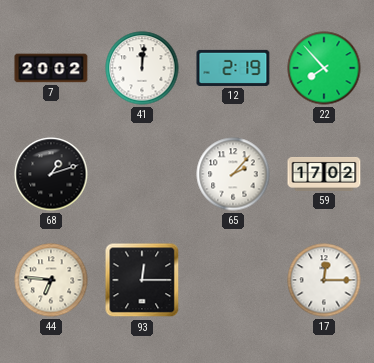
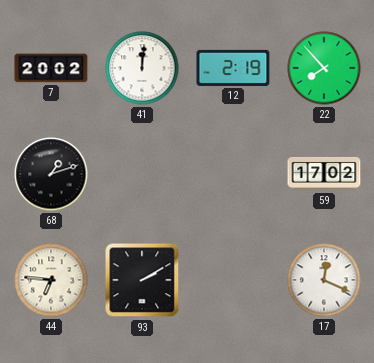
65: 2:07 -> none
93: 12:15 -> 2:10
17: 12:15 -> 12:19
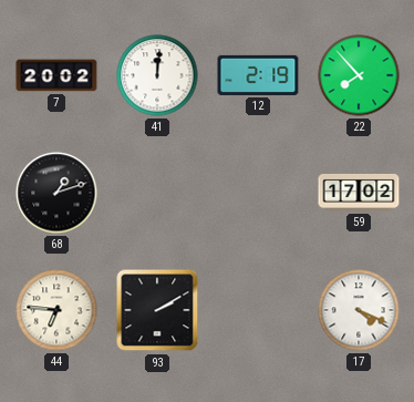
17: 12:19 -> 4:19
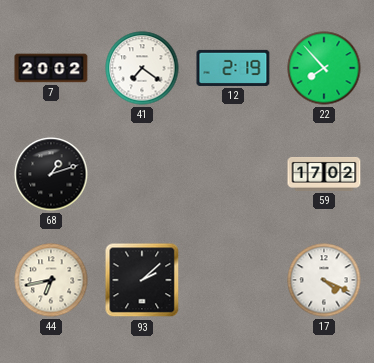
41: 12:01 -> 7:21
44: 6:46 -> 6:43
93: 2:10 -> 2:08
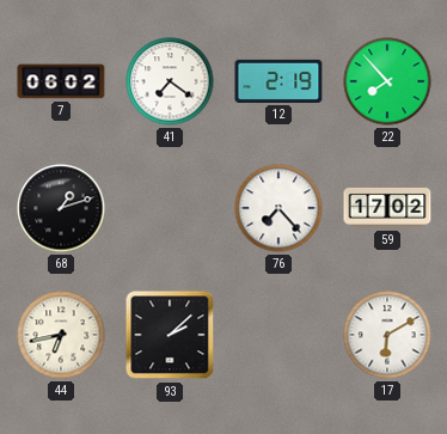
7: 20:02 -> 06:02
76: none -> 7:23
17: 4:19 -> 6:10
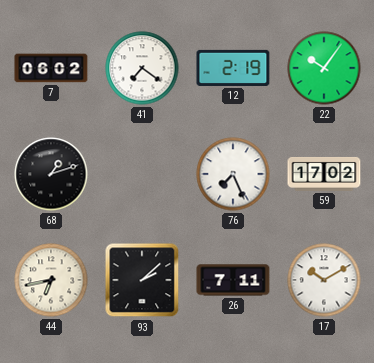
22: 7:53 -> 10:06
76: 7:23 -> 7:26
26: none -> 7:11
17: 6:10 -> 10:10
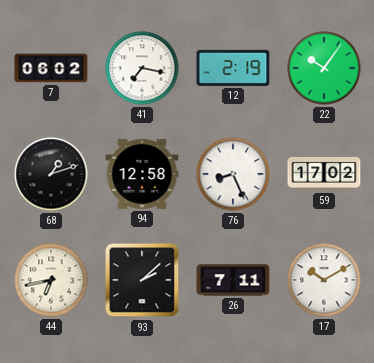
41: 7:21 -> 7:17
94: none -> 12:58
76: 7:26 -> 8:26
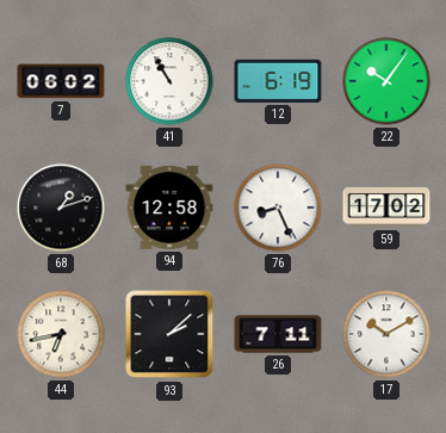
41: 7:17 -> 10:55
12: 2:19 -> 6:19
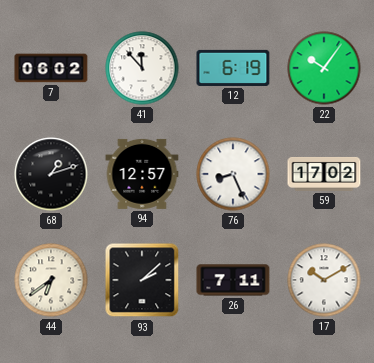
41: 10:55 -> 11:53
94: 12:58 -> 12:57
44: 6:43 -> 6:39
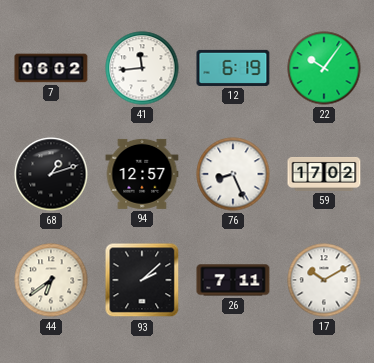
41: 11:53 -> 11:44
